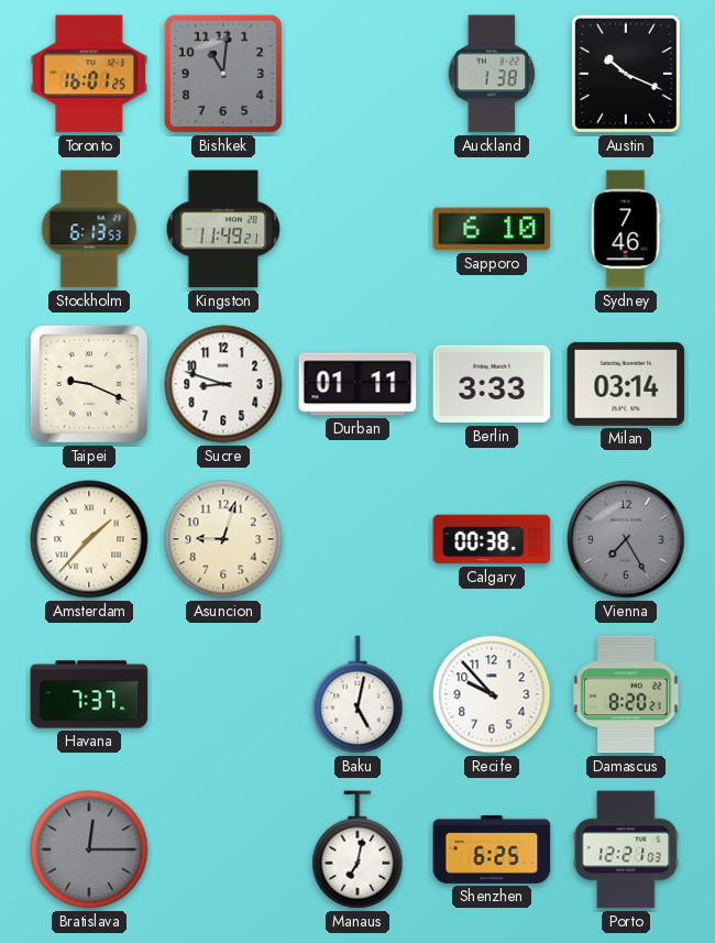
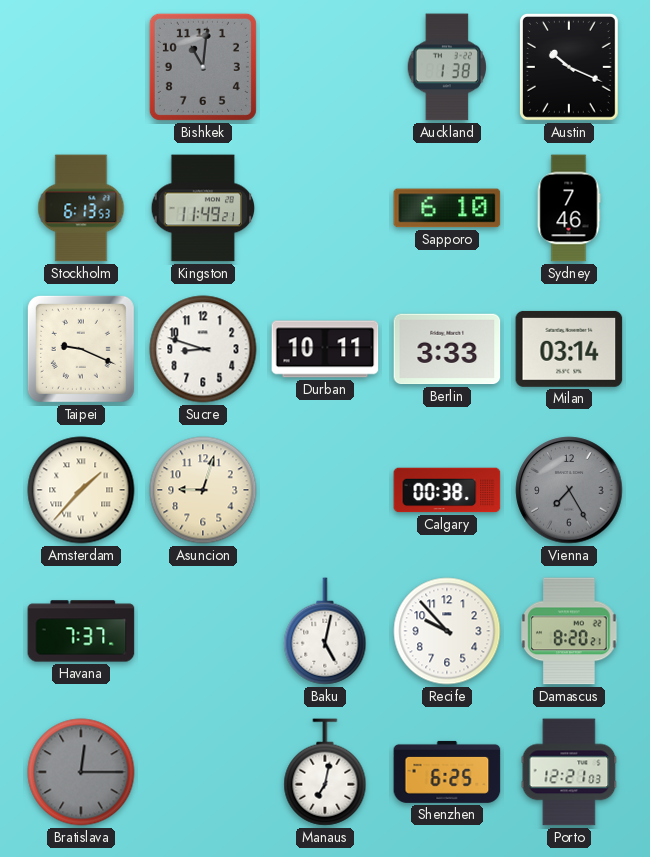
Toronto: 16:01 -> none
Durban: 01:11 -> 10:11
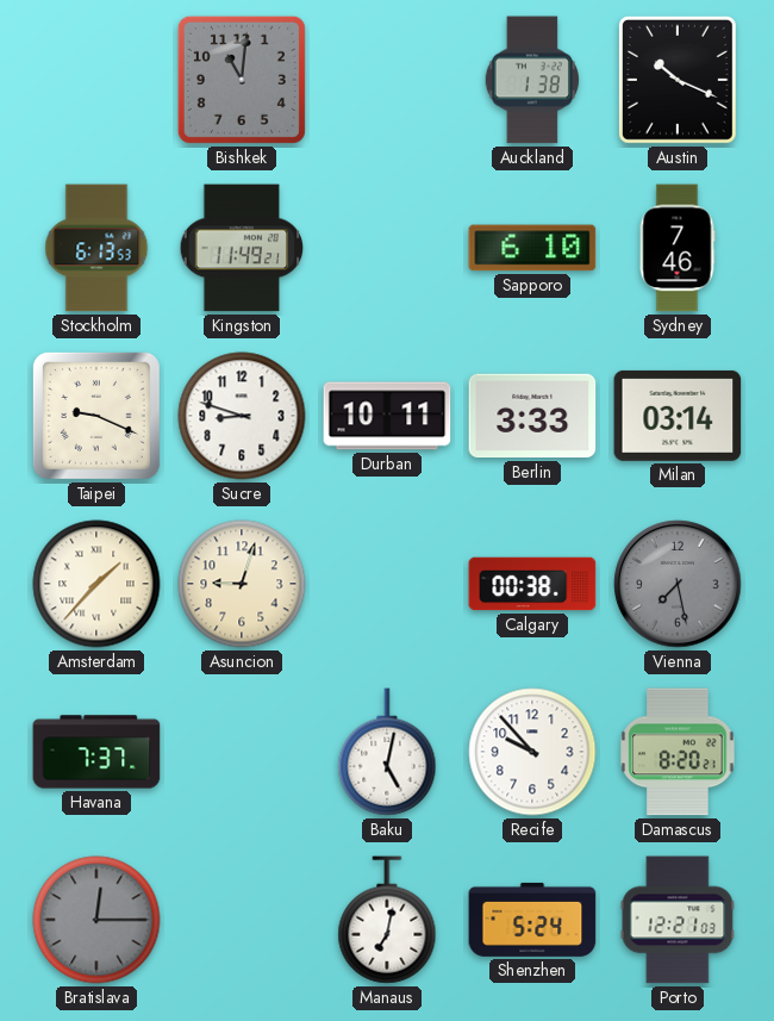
Vienna: 7:25 -> 7:28
Shenzhen: 6:25 -> 5:24
